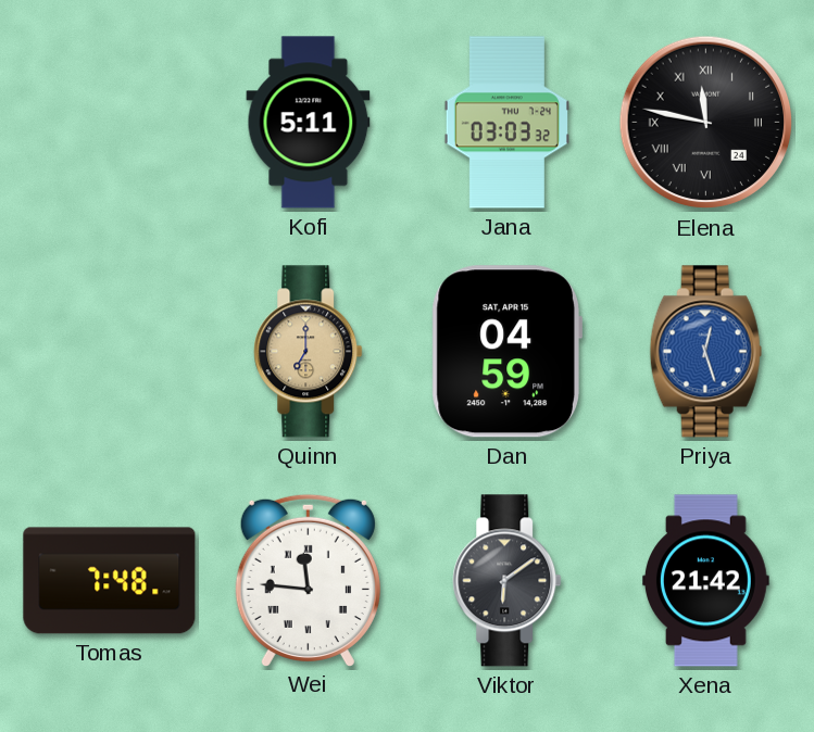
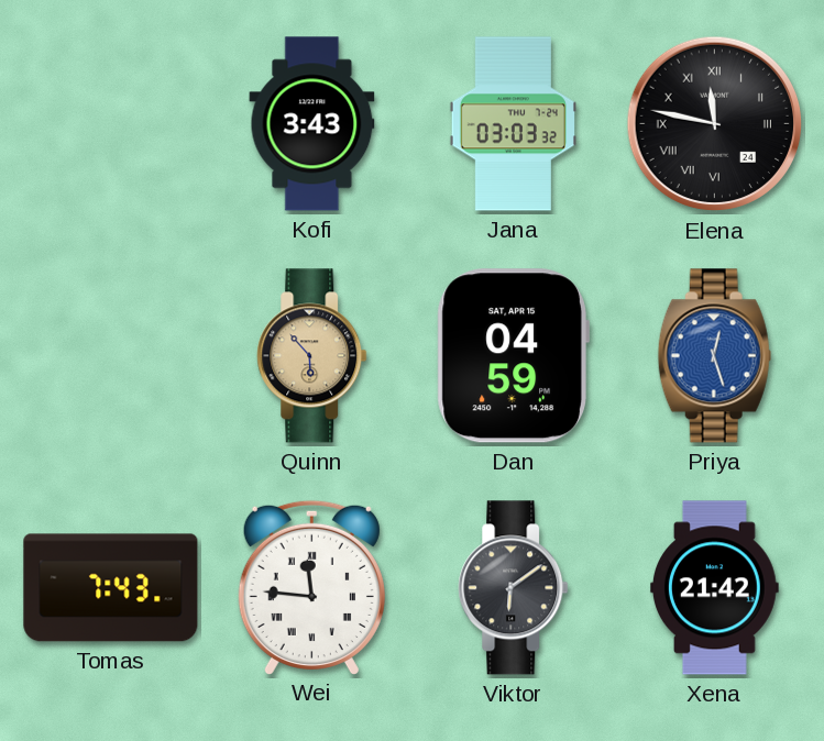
Kofi: 5:11 -> 3:43
Quinn: 7:00 -> 5:53
Tomas: 7:48 -> 7:43
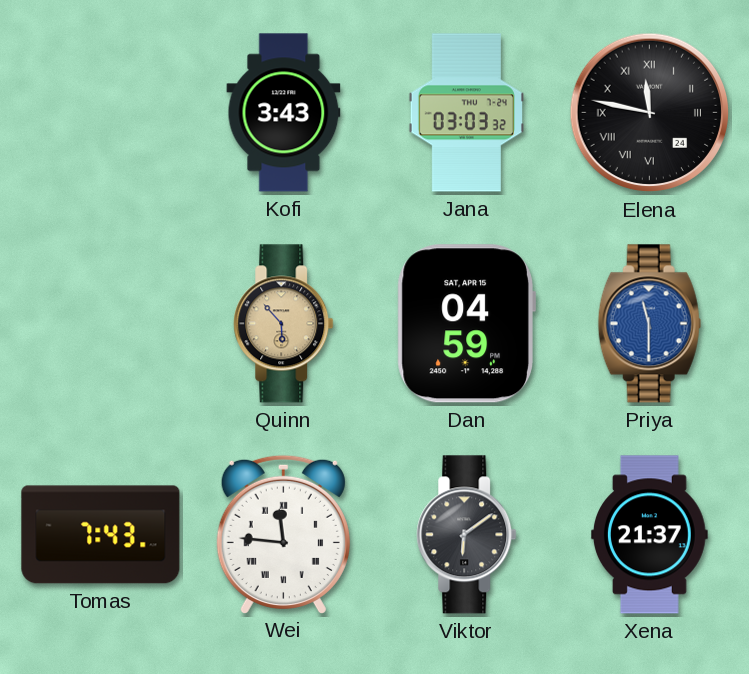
Priya: 12:27 -> 11:30
Xena: 21:42 -> 21:37
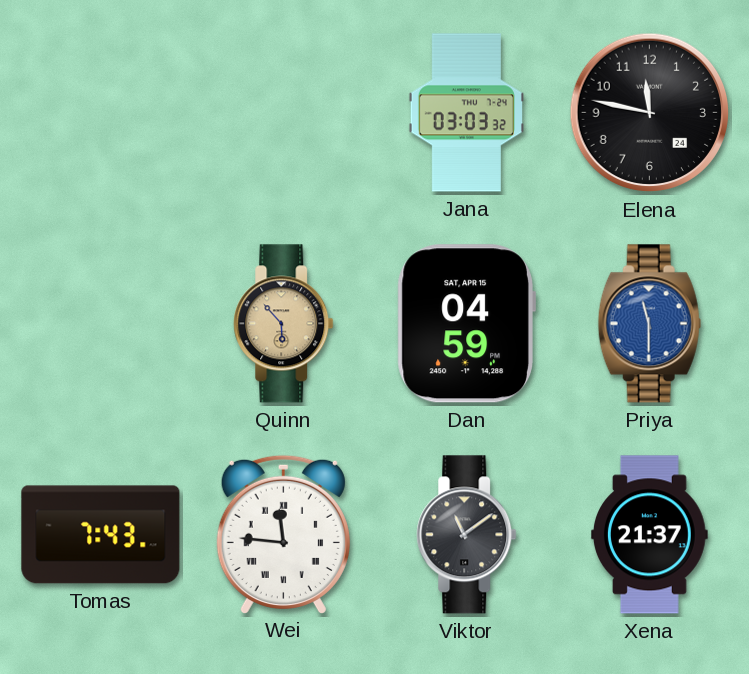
Kofi: 3:43 -> none
Elena numerals: Roman -> Arabic
Viktor: 6:09 -> 11:09
